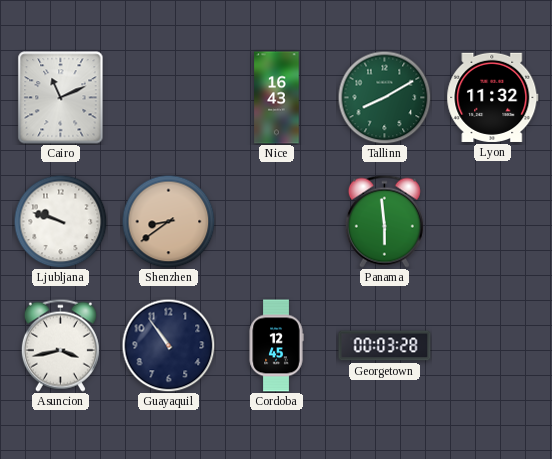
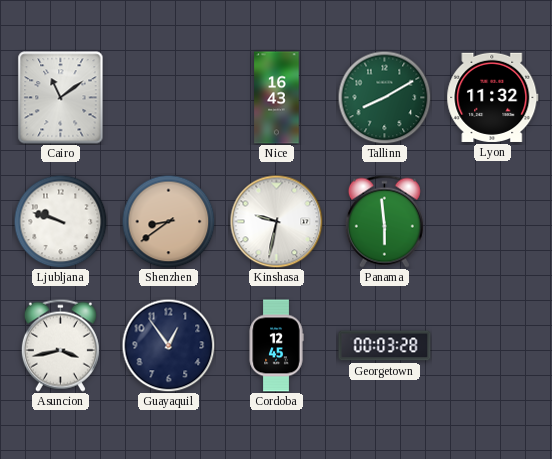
Cairo: 11:11 -> 11:09
Kinshasa: none -> 9:32
Guayaquil: 10:54 -> 12:54
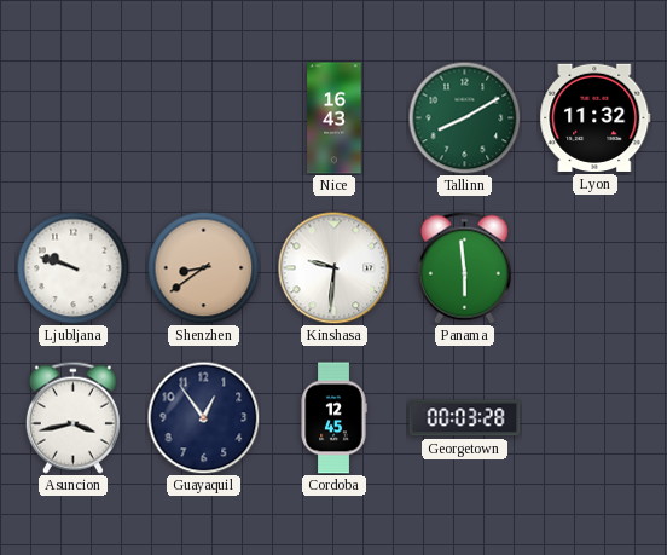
Cairo: 11:09 -> none
Kinshasa: 9:32 -> 9:31
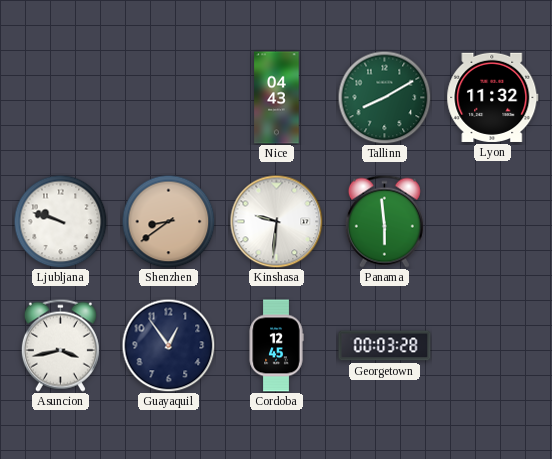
Nice: 16:43 -> 04:43
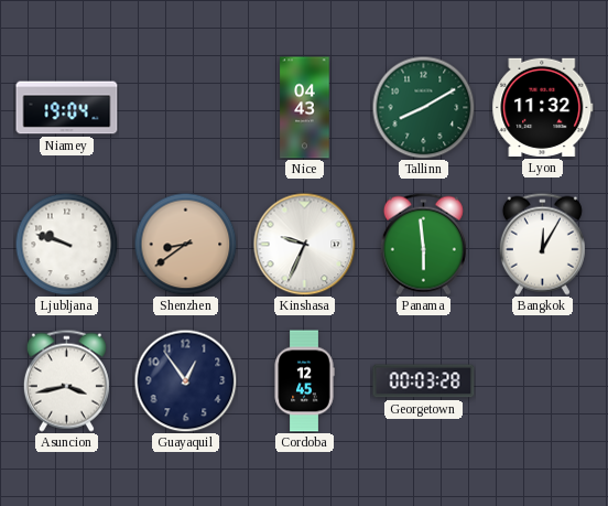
Niamey: none -> 19:04
Kinshasa: 9:31 -> 9:34
Bangkok: none -> 12:05
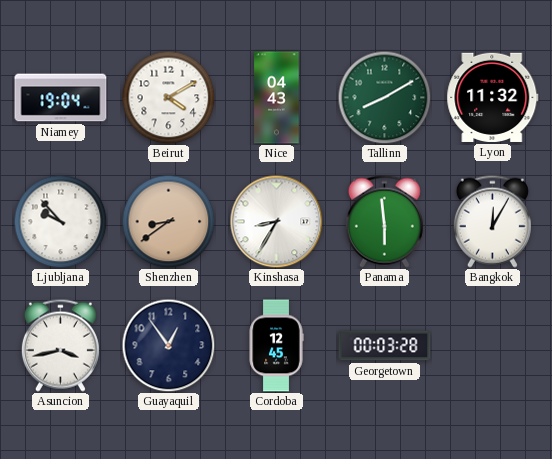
Beirut: none -> 4:10
Ljubljana: 9:48 -> 9:53
Kinshasa: 9:34 -> 8:35
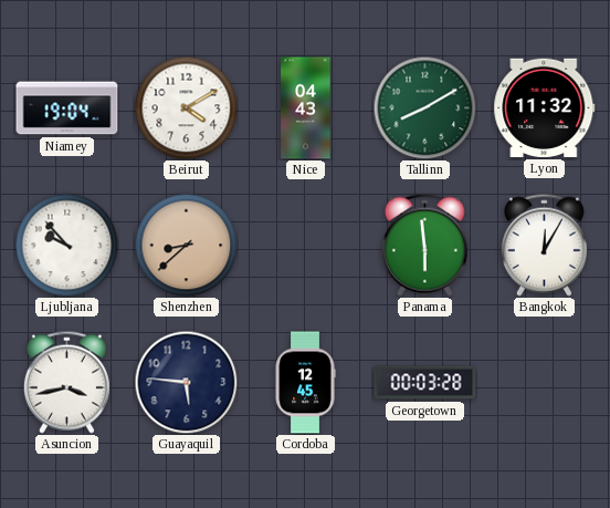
Shenzhen: 8:39 -> 8:38
Kinshasa: 8:35 -> none
Guayaquil: 12:54 -> 5:46
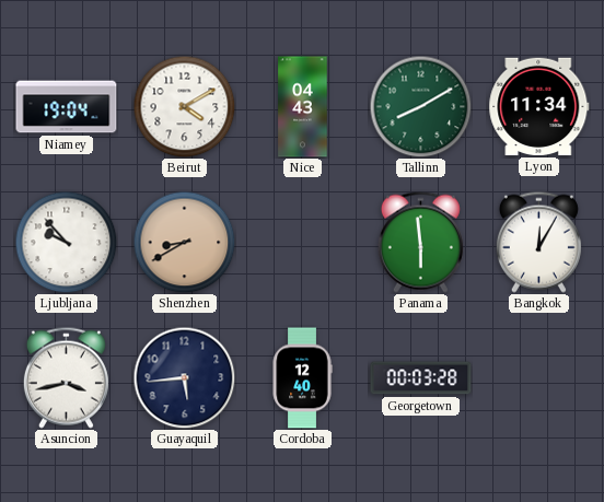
Lyon: 11:32 -> 11:34
Shenzhen: 8:38 -> 8:40
Guayaquil: 5:46 -> 5:44
Cordoba: 12:45 -> 12:40
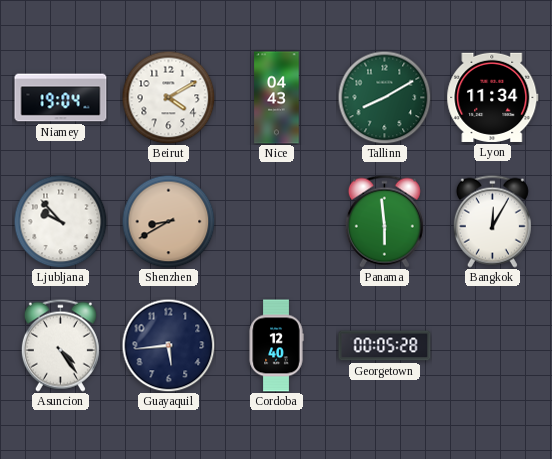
Asuncion: 3:43 -> 4:24
Georgetown: 00:03 -> 00:05
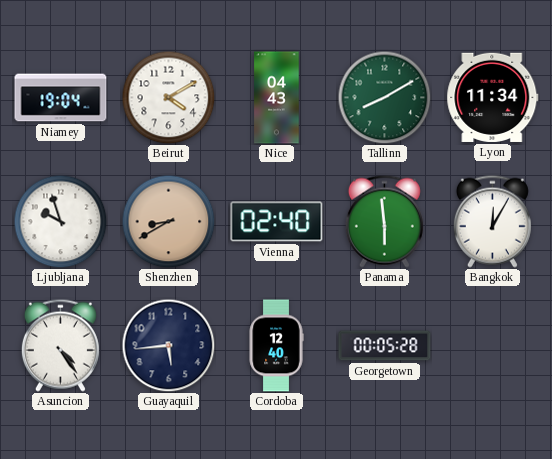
Ljubljana: 9:53 -> 9:57
Vienna: none -> 02:40
